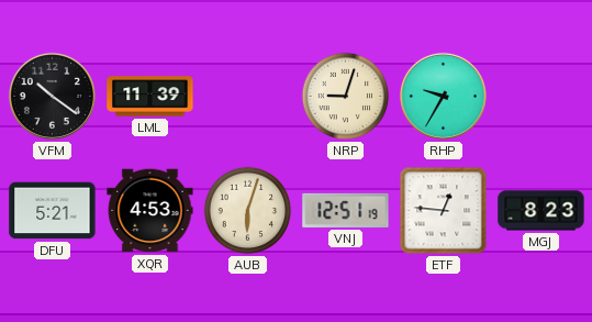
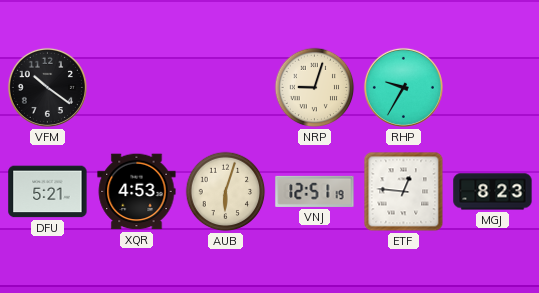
LML: 11:39 -> none
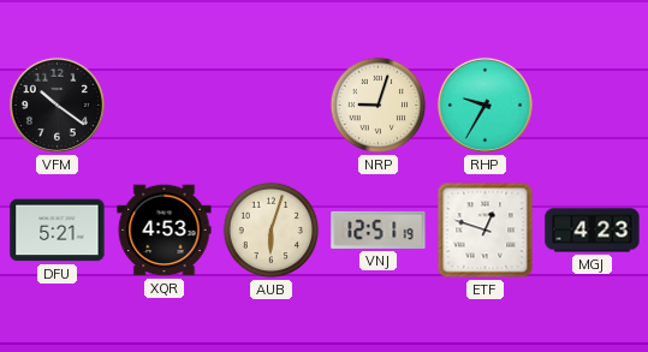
ETF: 12:46 -> 12:48
MGJ: 8:23 -> 4:23
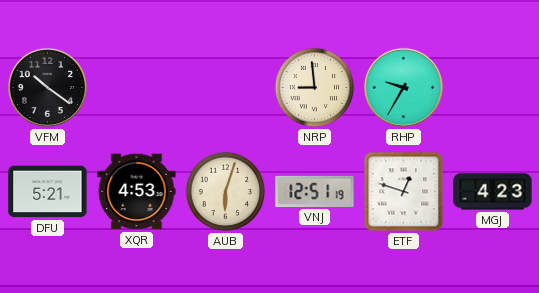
NRP: 9:03 -> 8:59
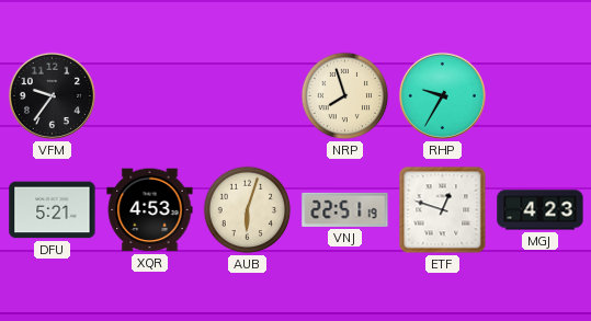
VFM: 10:21 -> 9:36
NRP: 8:59 -> 7:57
VNJ: 12:51 -> 22:51
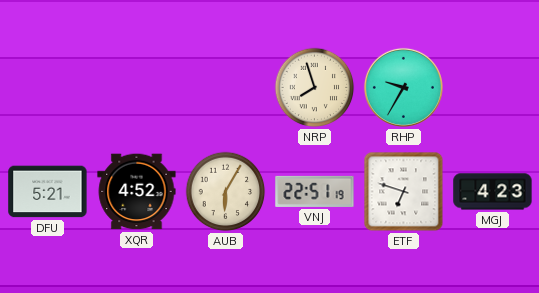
VFM: 9:36 -> none
XQR: 4:53 -> 4:52
AUB: 6:03 -> 6:05
ETF: 12:48 -> 6:48
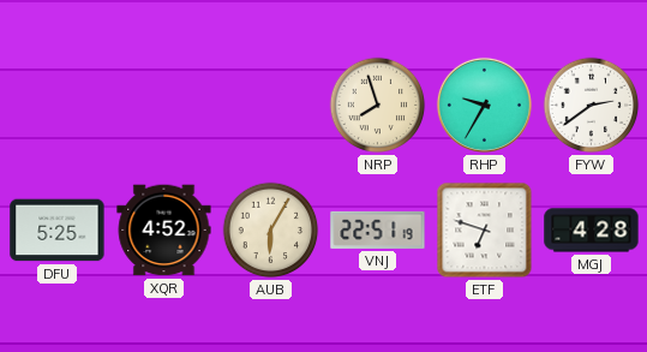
FYW: none -> 2:39
DFU: 5:21 -> 5:25
MGJ: 4:23 -> 4:28
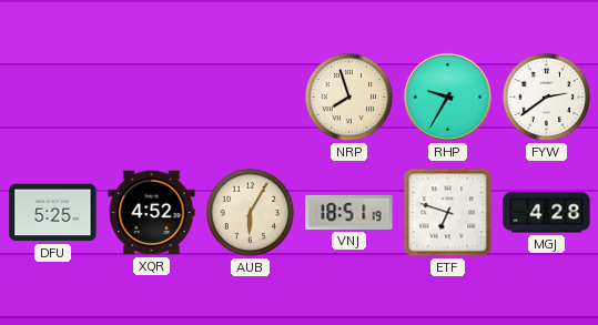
VNJ: 22:51 -> 18:51
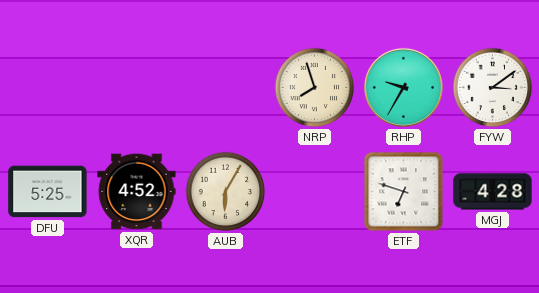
FYW: 2:39 -> 3:09
VNJ: 18:51 -> none
